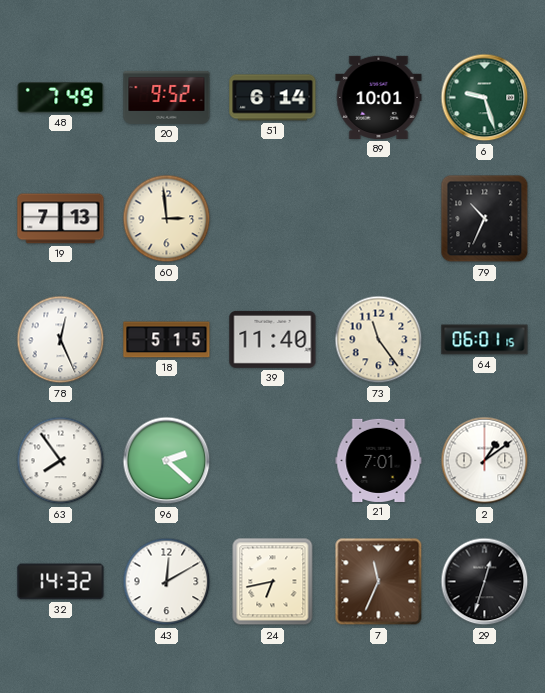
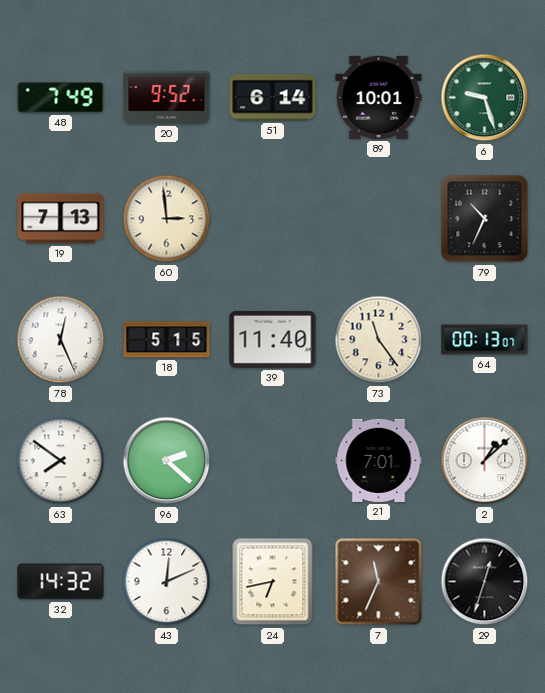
64: 06:01 -> 00:13
63: 7:54 -> 7:51
2: 1:09 -> 1:08
43: 12:10 -> 12:11
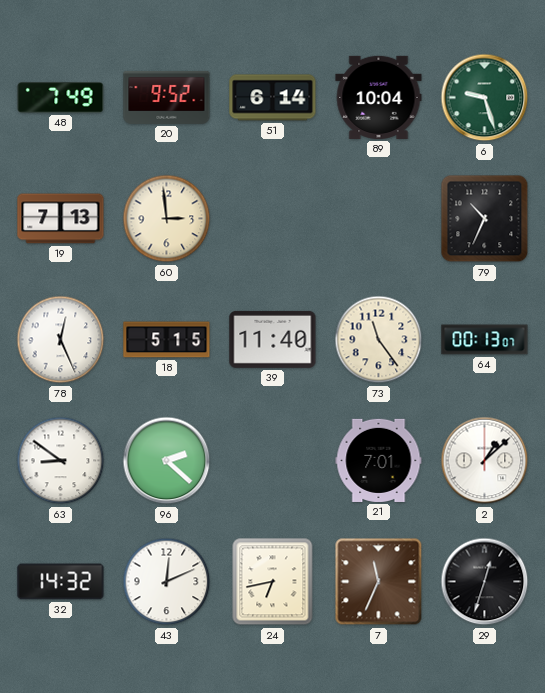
89: 10:01 -> 10:04
63: 7:51 -> 8:51
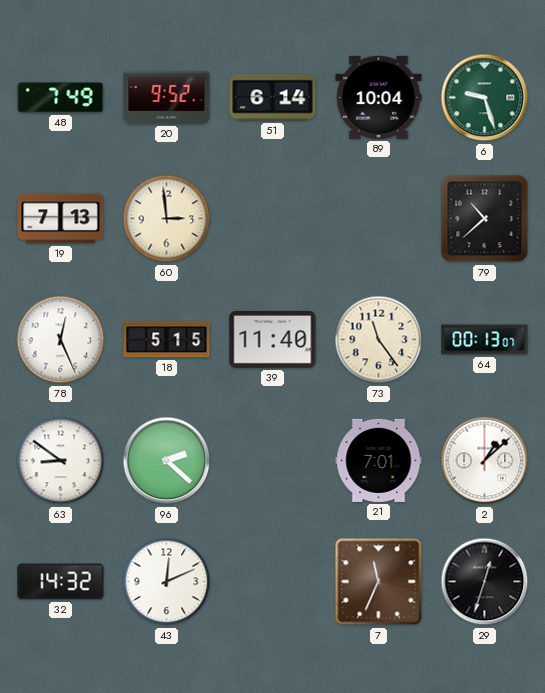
79: 10:34 -> 10:38
24: 6:43 -> none
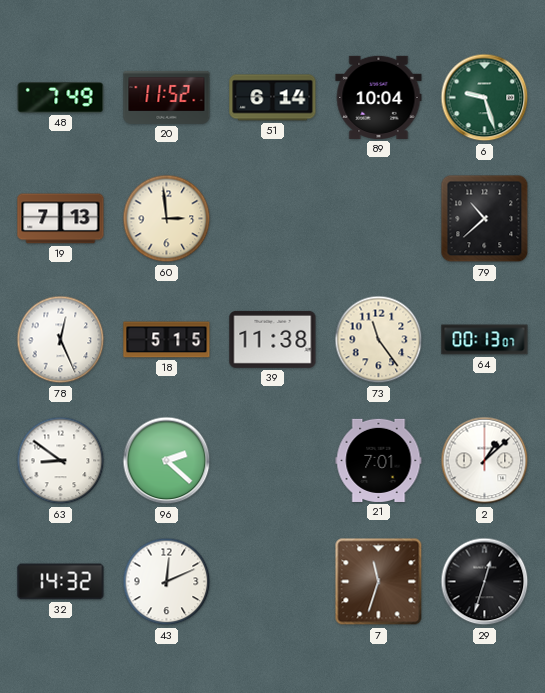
20: 9:52 -> 11:52
39: 11:40 -> 11:38
7: 11:34 -> 11:33
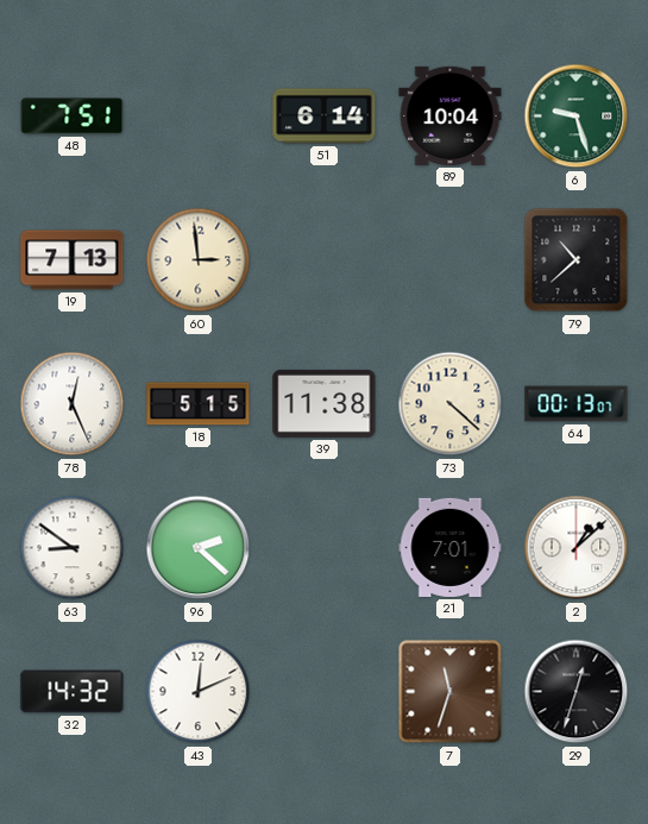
48: 7:49 -> 7:51
20: 11:52 -> none
73: 11:24 -> 4:22
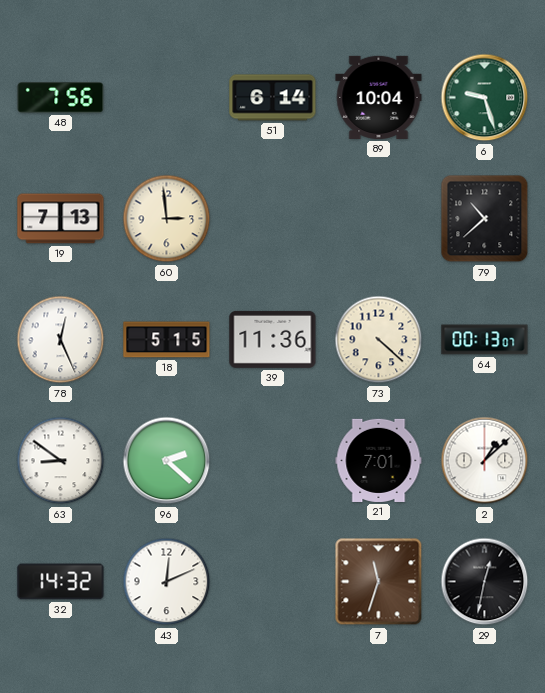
48: 7:51 -> 7:56
39: 11:38 -> 11:36
29: 12:33 -> 12:32
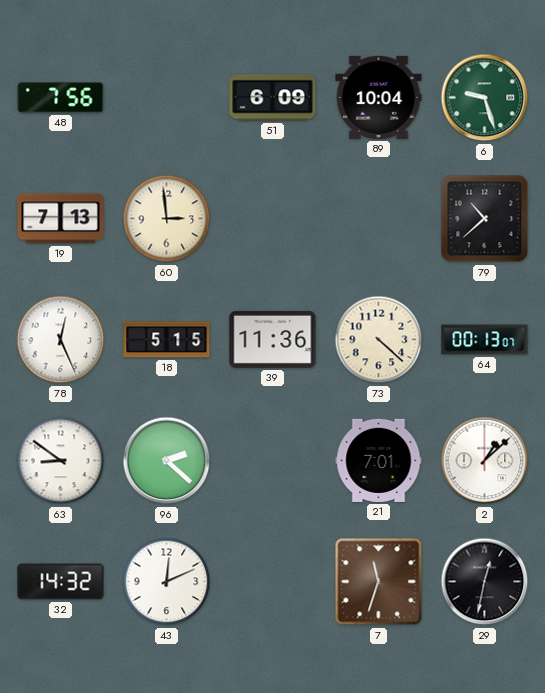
51: 6:14 -> 6:09
